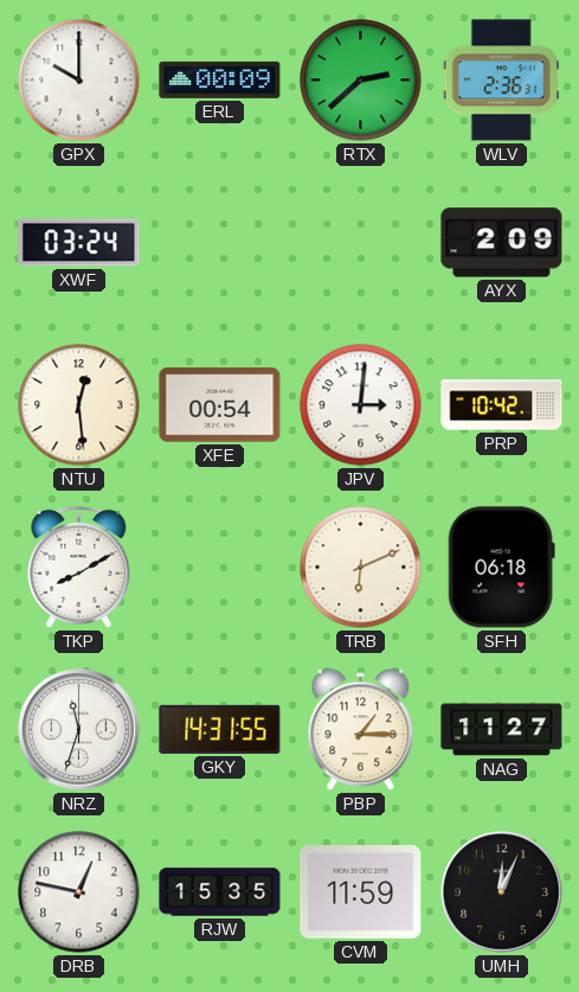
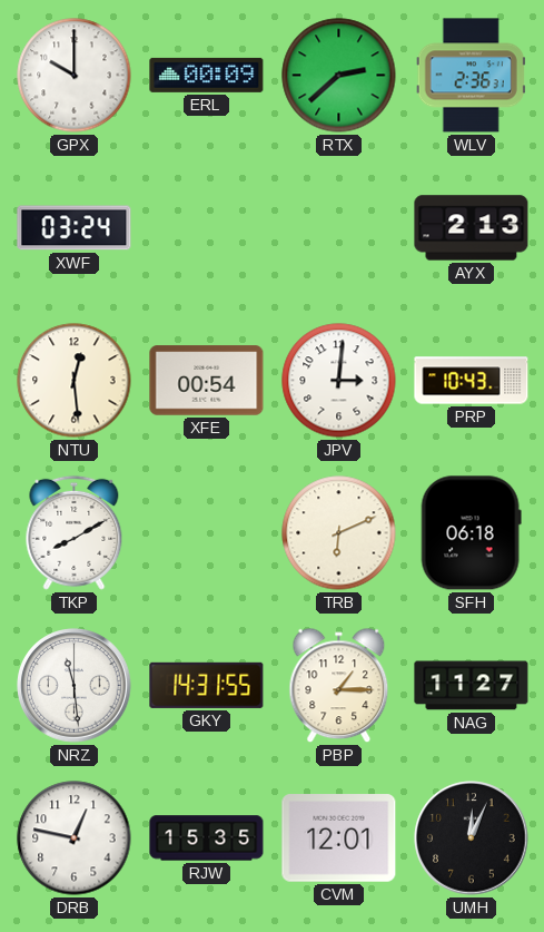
AYX: 2:09 -> 2:13
PRP: 10:42 -> 10:43
NRZ: 11:33 -> 11:29
CVM: 11:59 -> 12:01
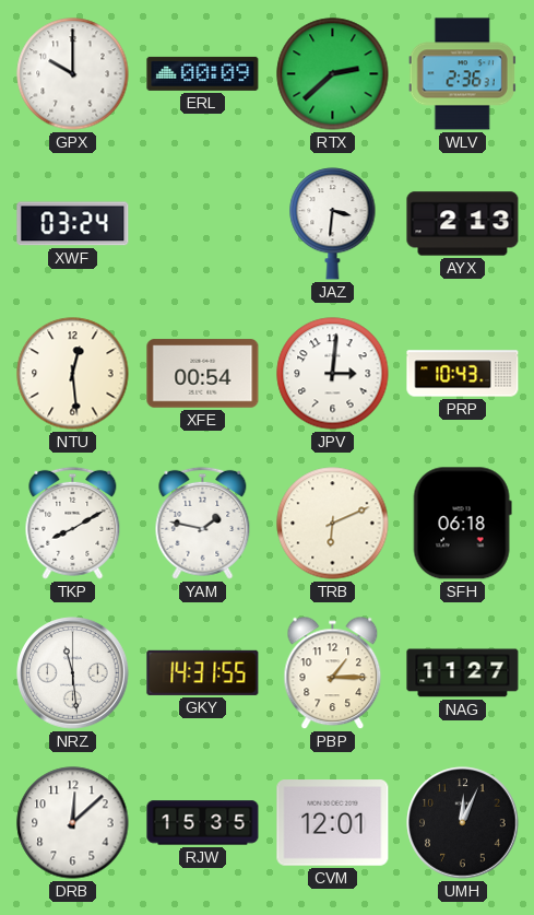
JAZ: none -> 3:31
YAM: none -> 1:47
DRB: 12:47 -> 12:08
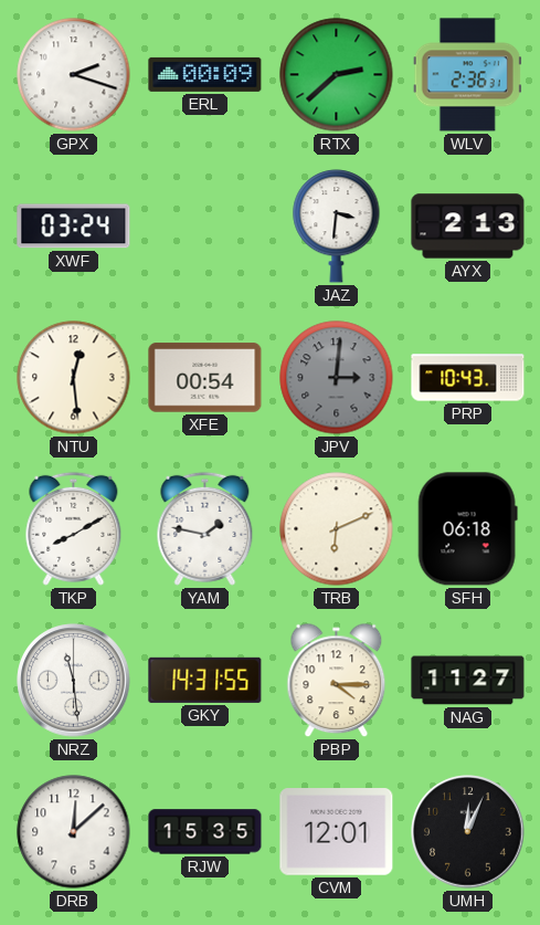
GPX: 10:00 -> 2:18
JPV dial: white -> grey
PBP: 1:15 -> 4:15
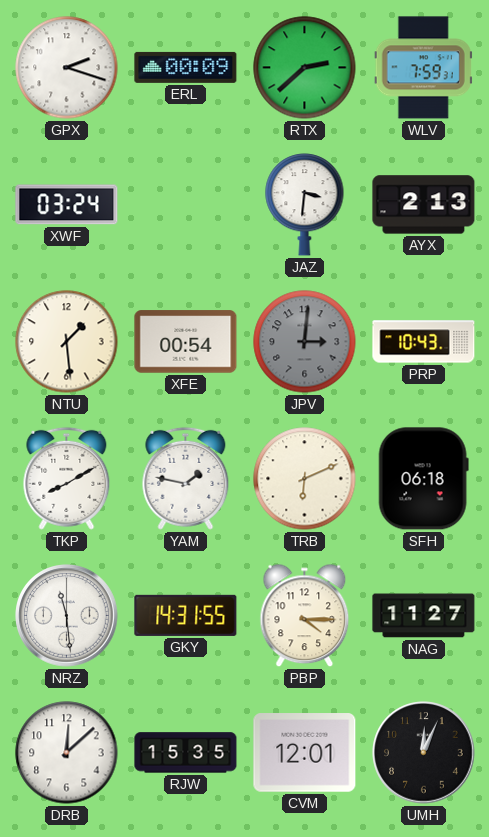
WLV: 2:36 -> 7:59
NTU: 12:29 -> 1:29
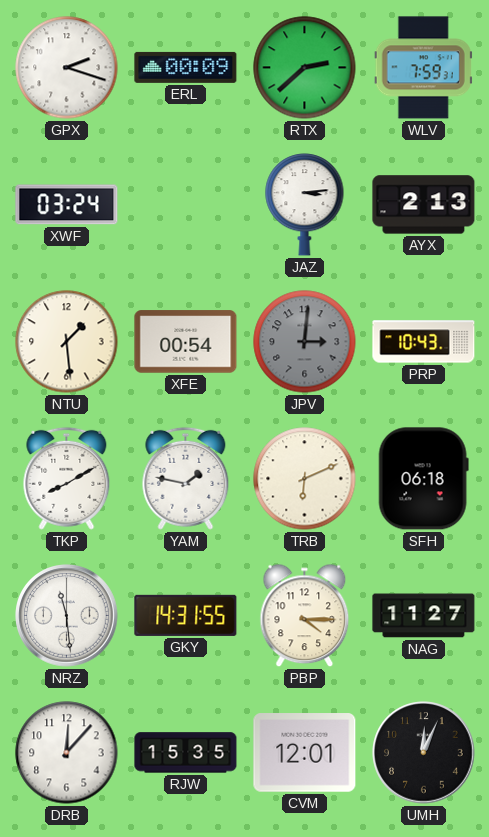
JAZ: 3:31 -> 3:14
DRB: 12:08 -> 12:07
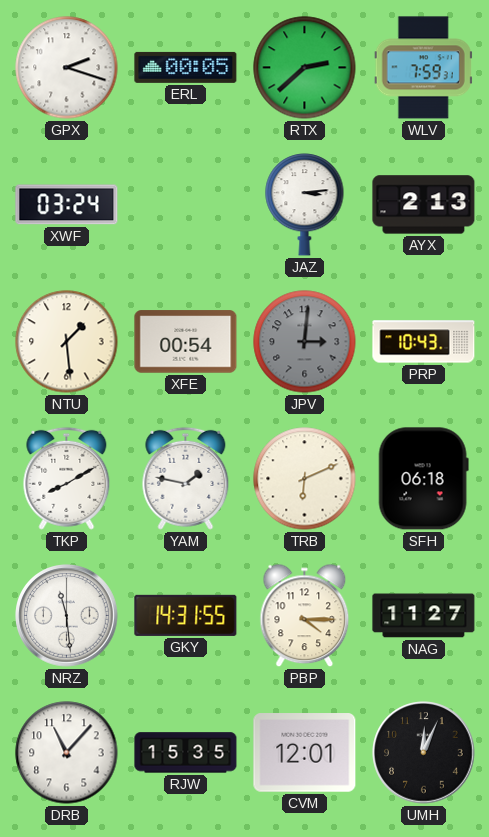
ERL: 00:09 -> 00:05
DRB: 12:07 -> 11:07
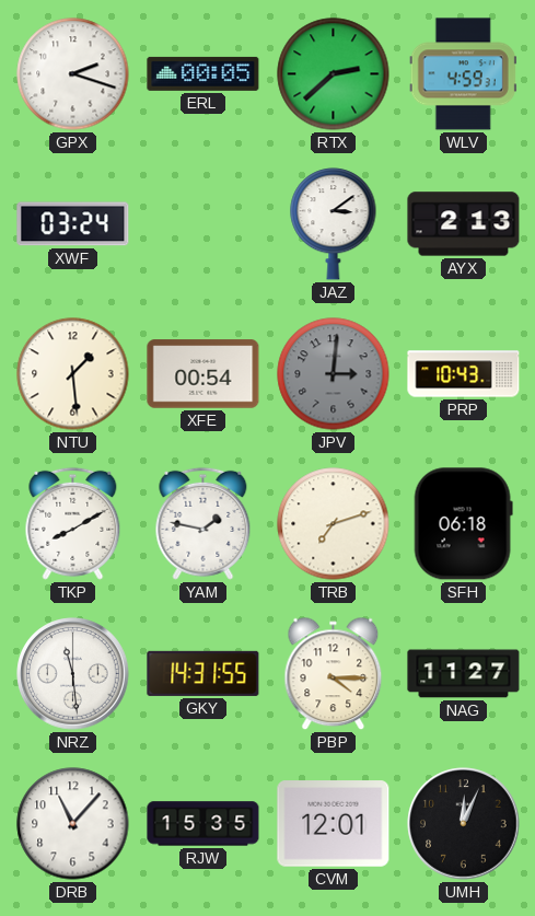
WLV: 7:59 -> 4:59
JAZ: 3:14 -> 3:09
TRB: 6:11 -> 7:12
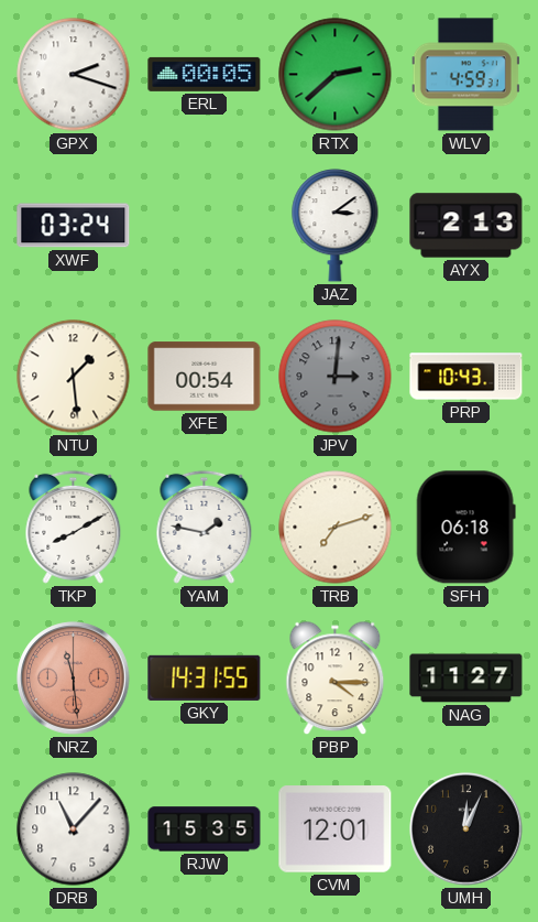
NRZ dial: white -> salmon
